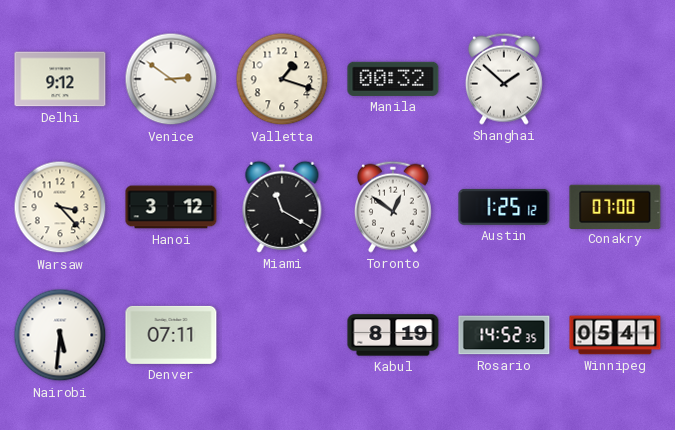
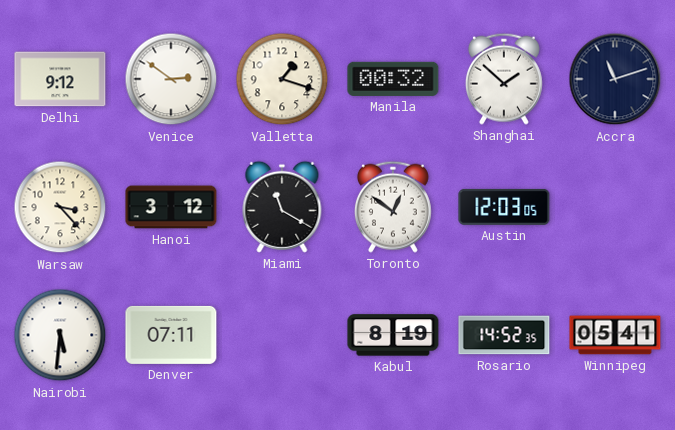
Accra: none -> 11:12
Austin: 1:25 -> 12:03
Conakry: 07:00 -> none
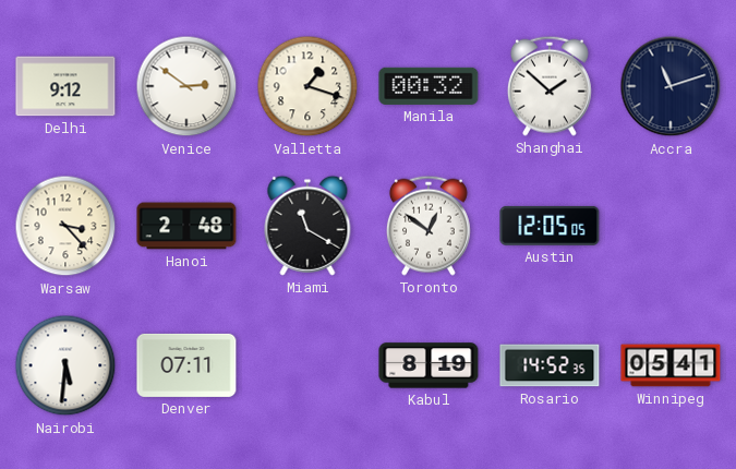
Hanoi: 3:12 -> 2:48
Austin: 12:03 -> 12:05
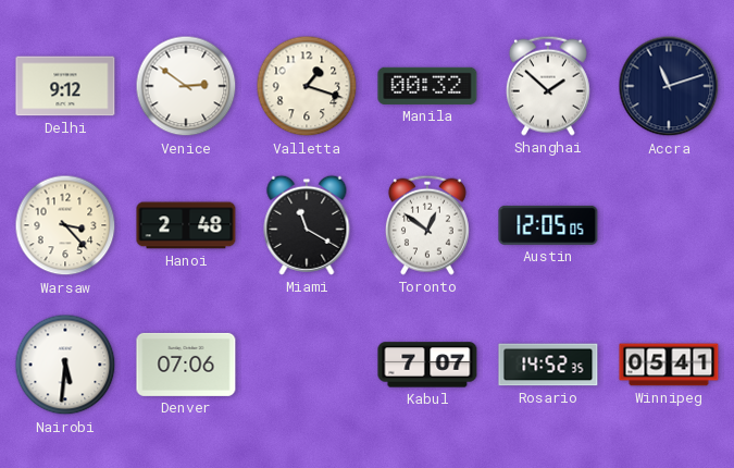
Denver: 07:11 -> 07:06
Kabul: 8:19 -> 7:07
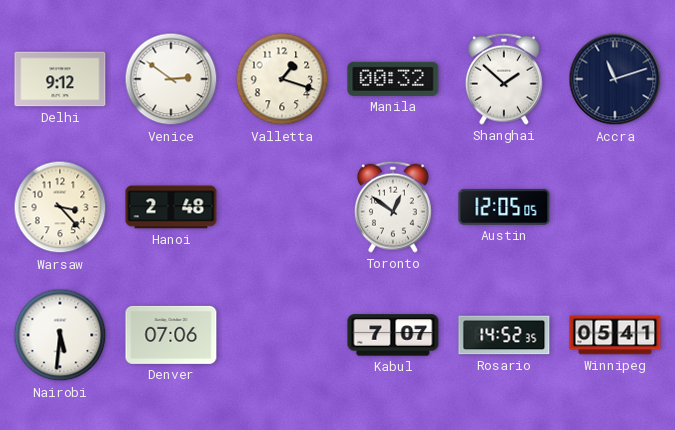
Miami: 11:20 -> none
